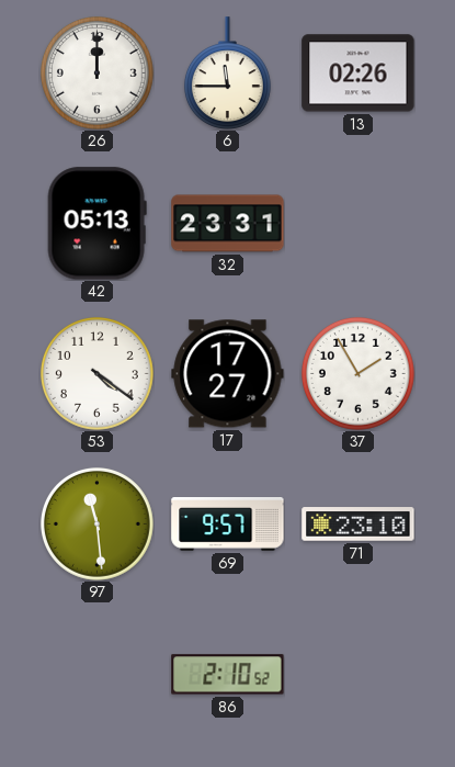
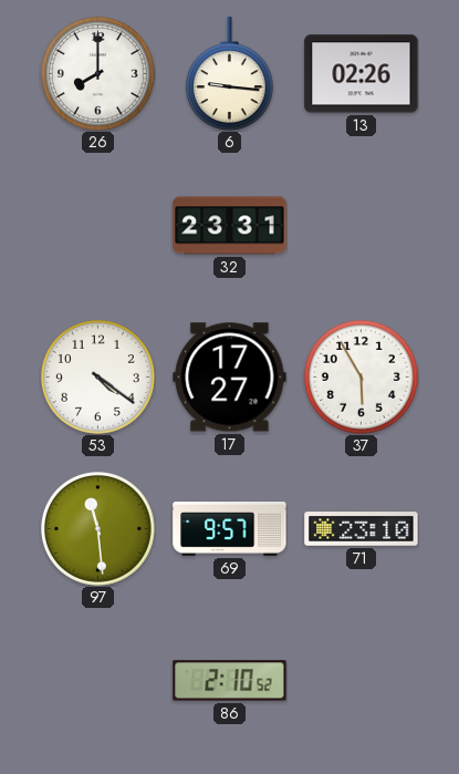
26: 12:00 -> 8:00
6: 11:45 -> 9:16
42: 05:13 -> none
37: 1:55 -> 5:55
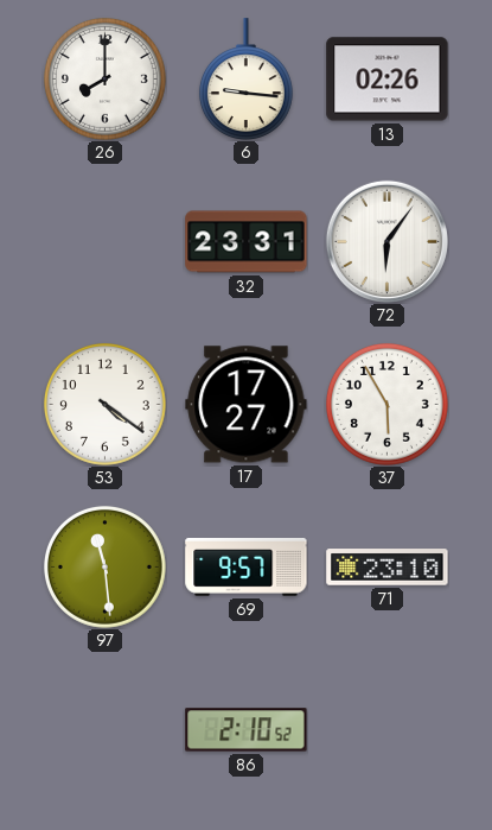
72: none -> 6:06
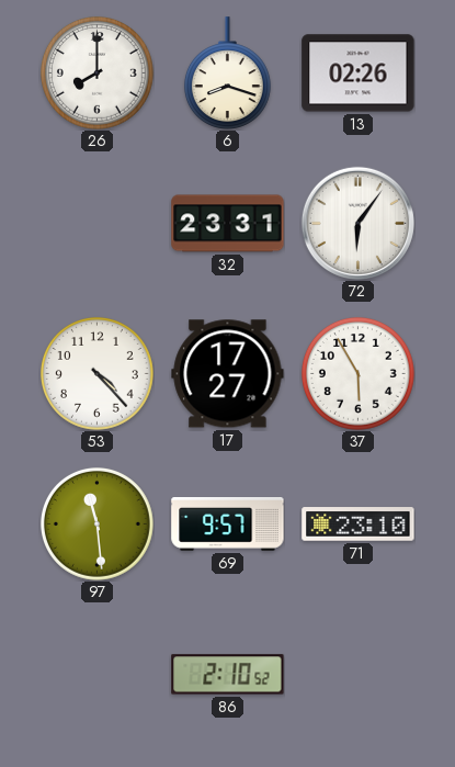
6: 9:16 -> 8:18
53: 4:21 -> 4:23
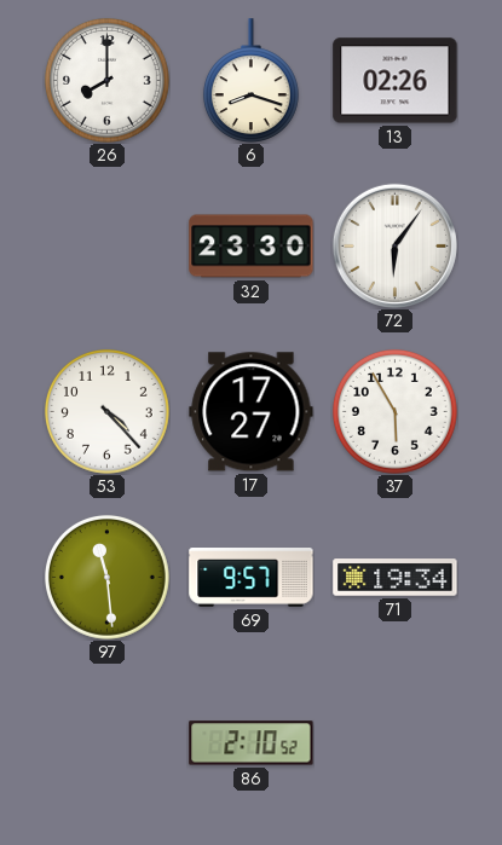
32: 23:31 -> 23:30
71: 23:10 -> 19:34
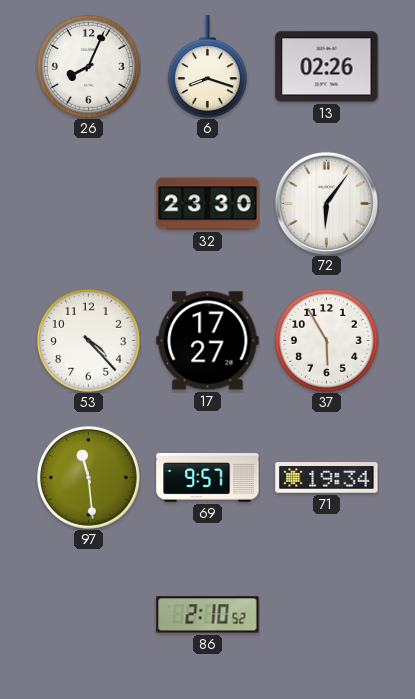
26: 8:00 -> 8:04
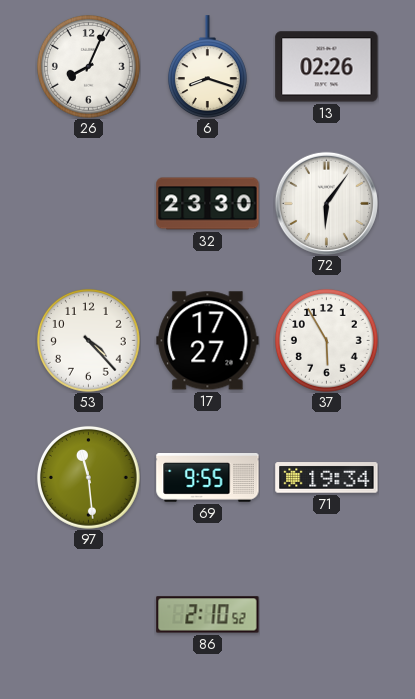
69: 9:57 -> 9:55
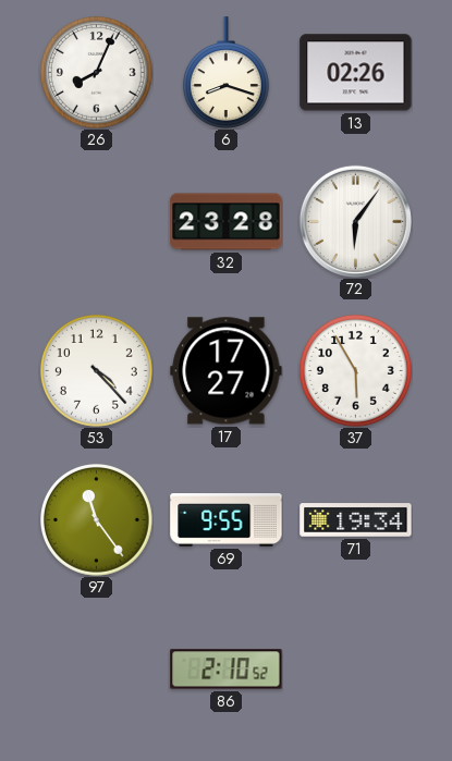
32: 23:30 -> 23:28
97: 11:29 -> 11:24
